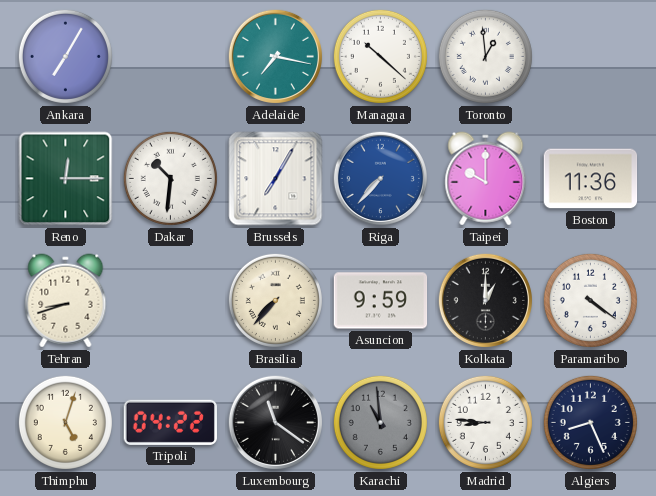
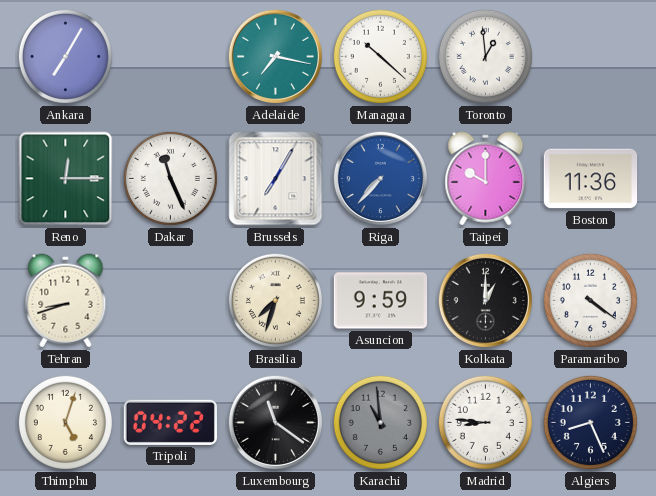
Dakar: 10:31 -> 11:26
Brasilia: 7:37 -> 7:33
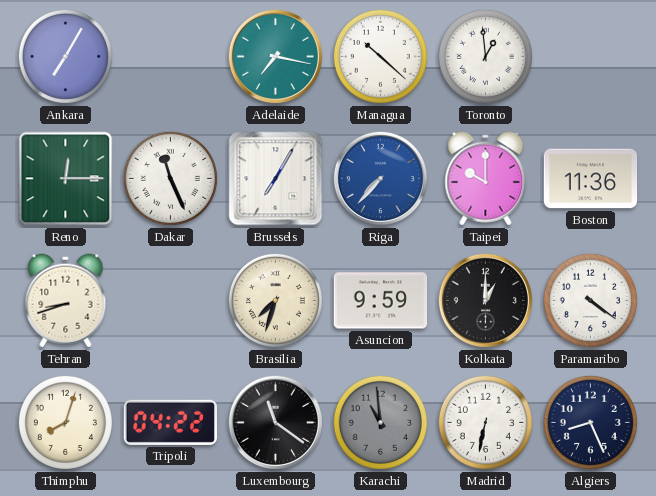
Thimphu: 5:03 -> 8:03
Madrid: 8:46 -> 6:32
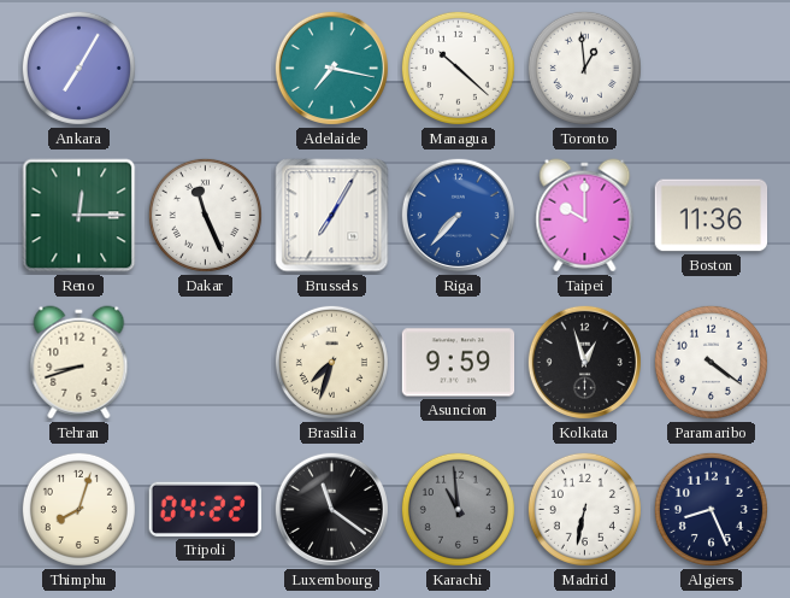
Kolkata: 1:00 -> 12:57
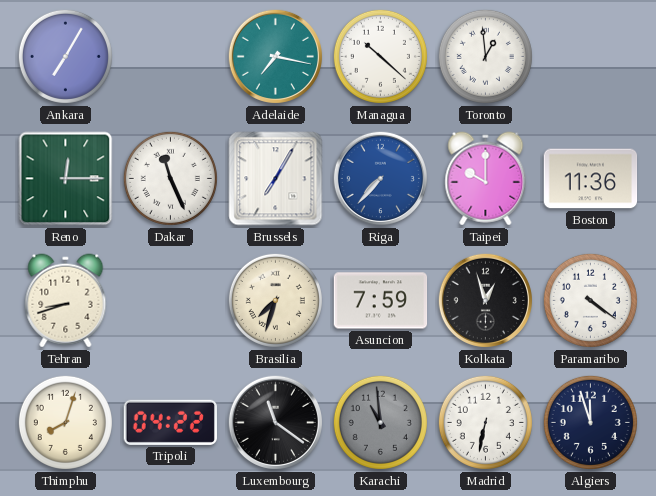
Asuncion: 9:59 -> 7:59
Algiers: 8:26 -> 11:57
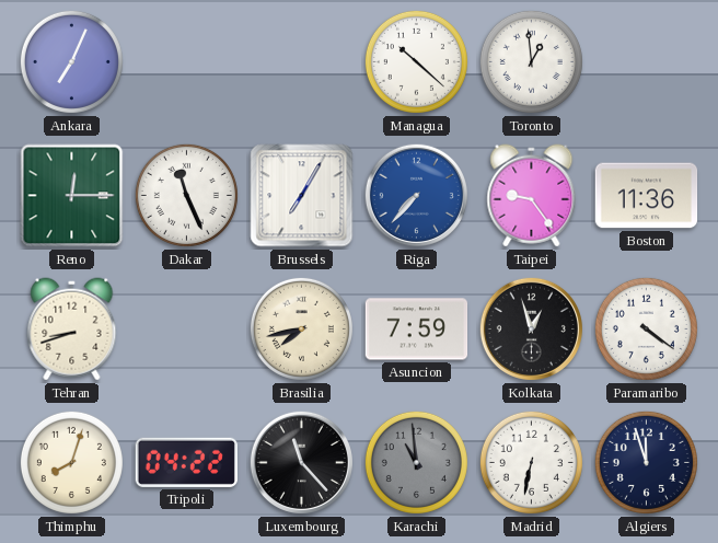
Ankara: 7:05 -> 7:04
Adelaide: 7:17 -> none
Taipei: 10:00 -> 9:24
Brasilia: 7:33 -> 7:43
Luxembourg: 11:21 -> 11:23
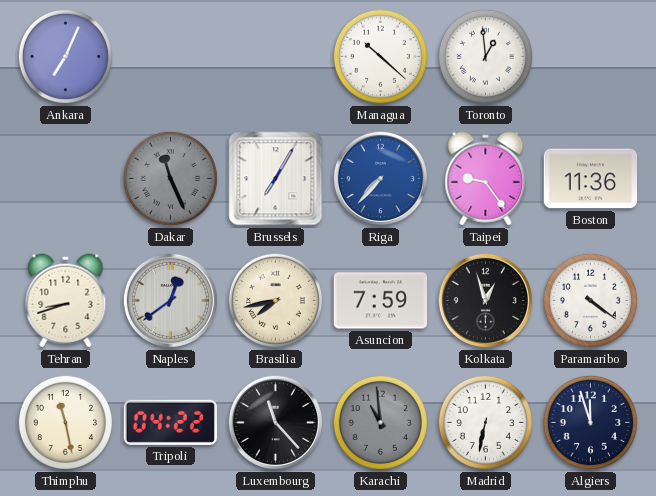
Reno: 12:15 -> none
Dakar dial: white -> grey
Naples: none -> 12:39
Thimphu: 8:03 -> 11:28
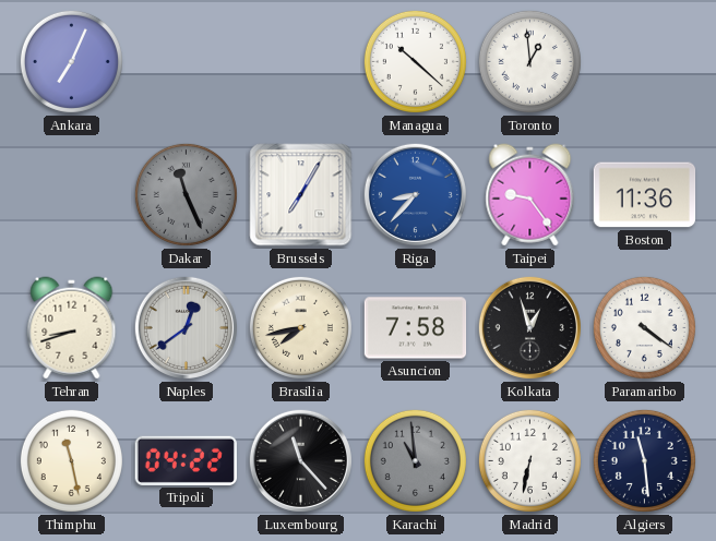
Riga: 7:37 -> 8:37
Asuncion: 7:59 -> 7:58
Algiers: 11:57 -> 11:29
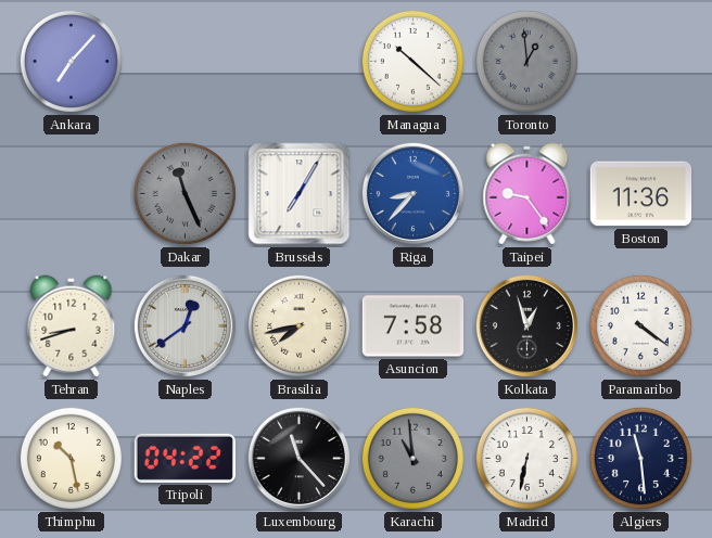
Ankara: 7:04 -> 7:07
Toronto dial: white -> grey
Thimphu: 11:28 -> 10:28
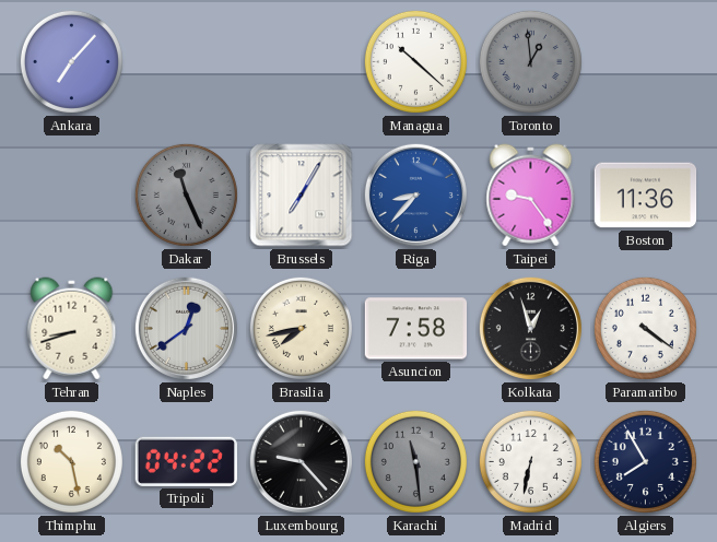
Luxembourg: 11:23 -> 9:23
Karachi: 10:59 -> 11:29
Algiers: 11:29 -> 7:55
